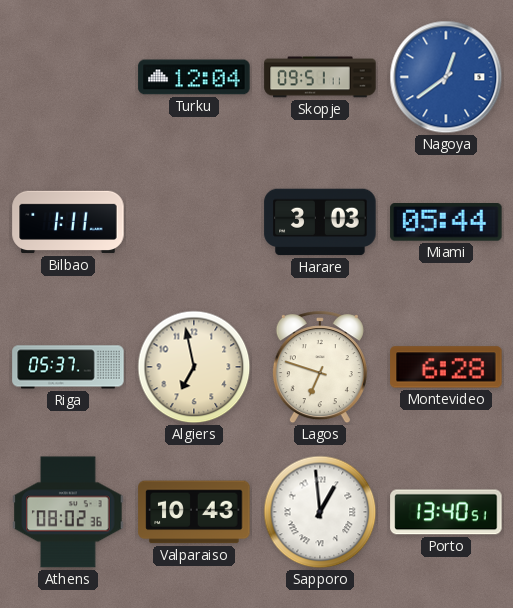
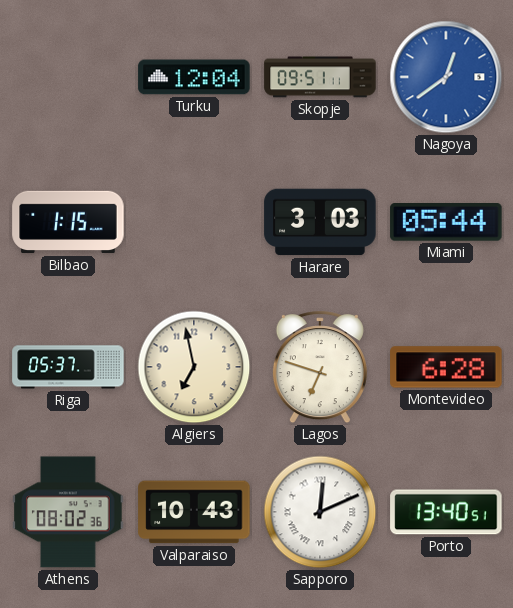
Bilbao: 1:11 -> 1:15
Sapporo: 12:59 -> 12:11
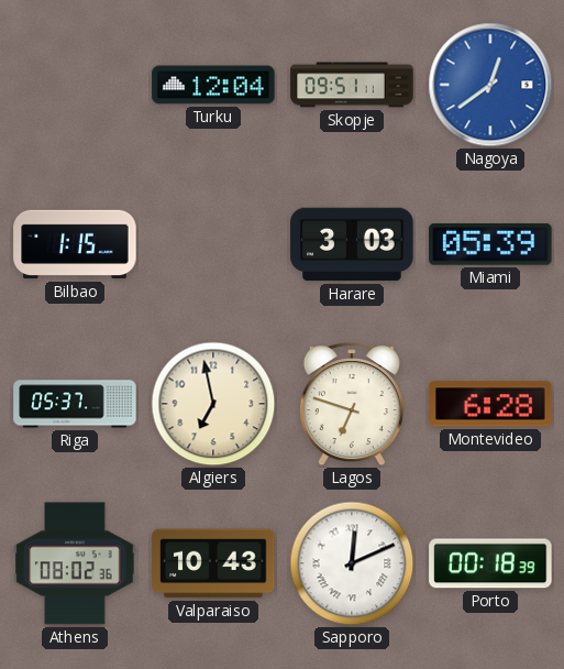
Miami: 05:44 -> 05:39
Porto: 13:40 -> 00:18
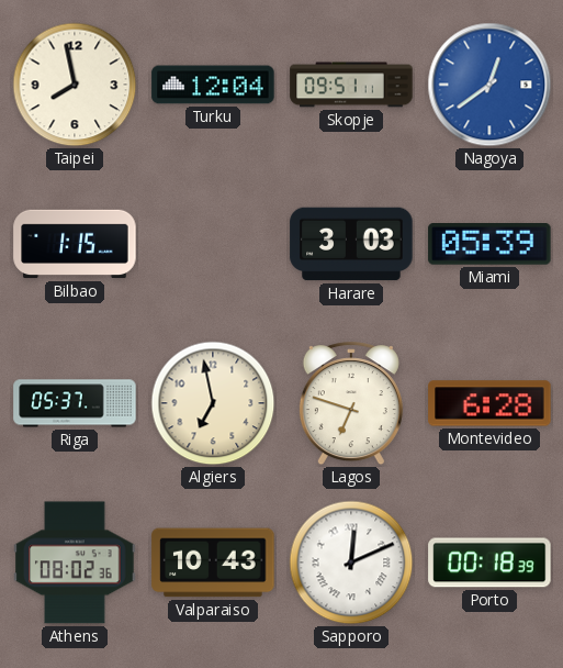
Taipei: none -> 7:58
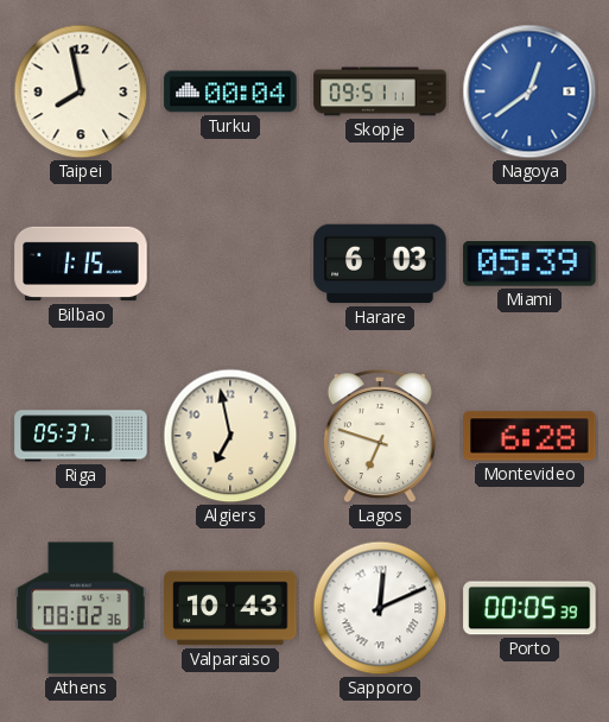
Turku: 12:04 -> 00:04
Harare: 3:03 -> 6:03
Porto: 00:18 -> 00:05
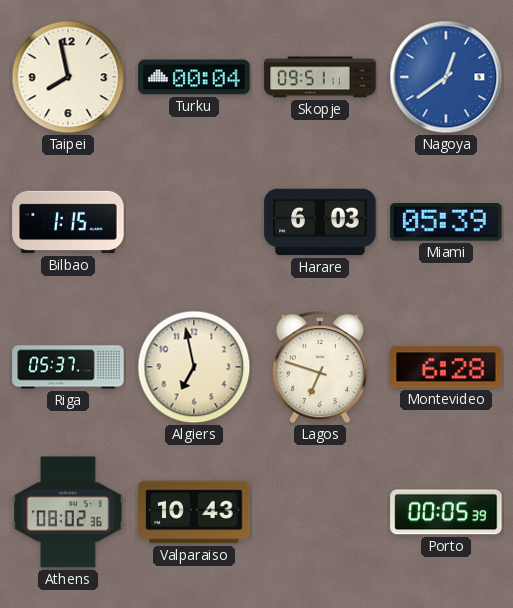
Sapporo: 12:11 -> none
